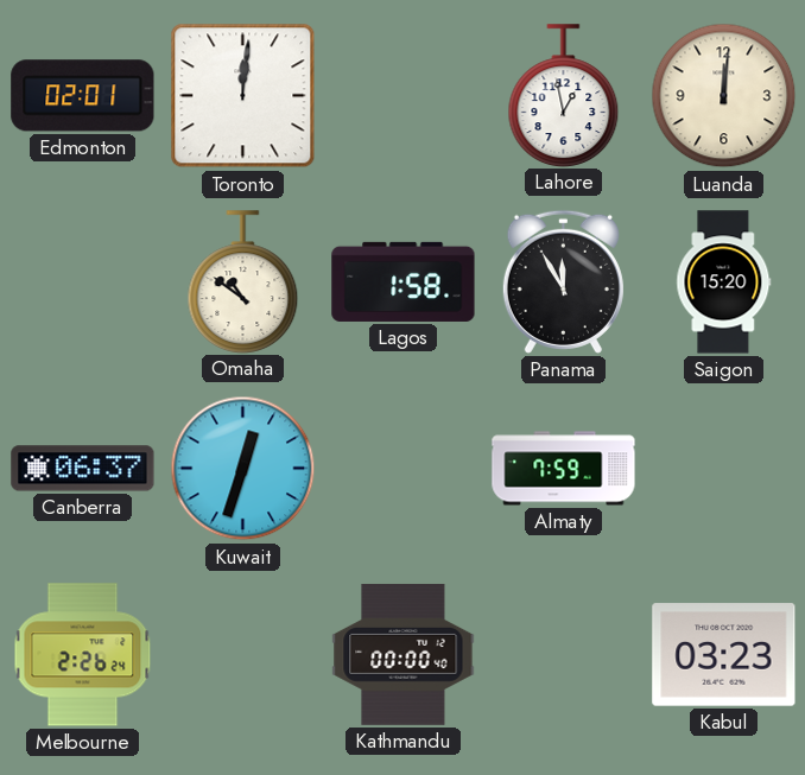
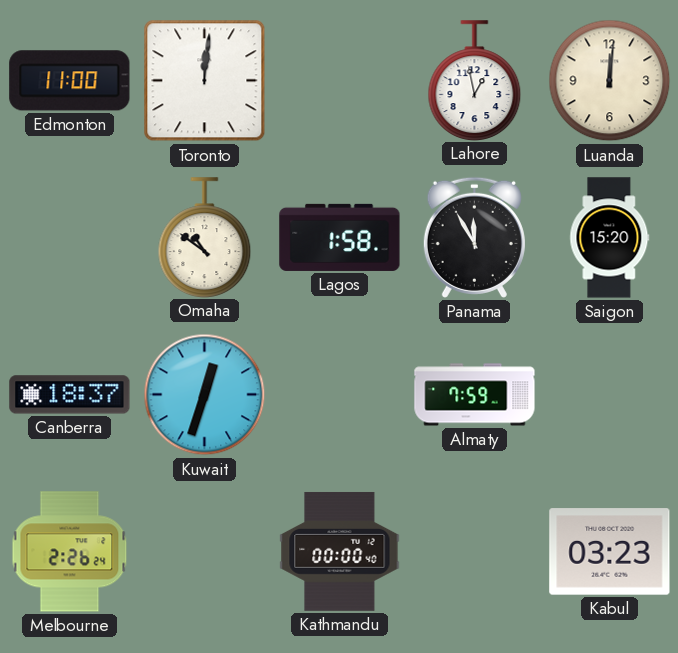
Edmonton: 02:01 -> 11:00
Canberra: 06:37 -> 18:37
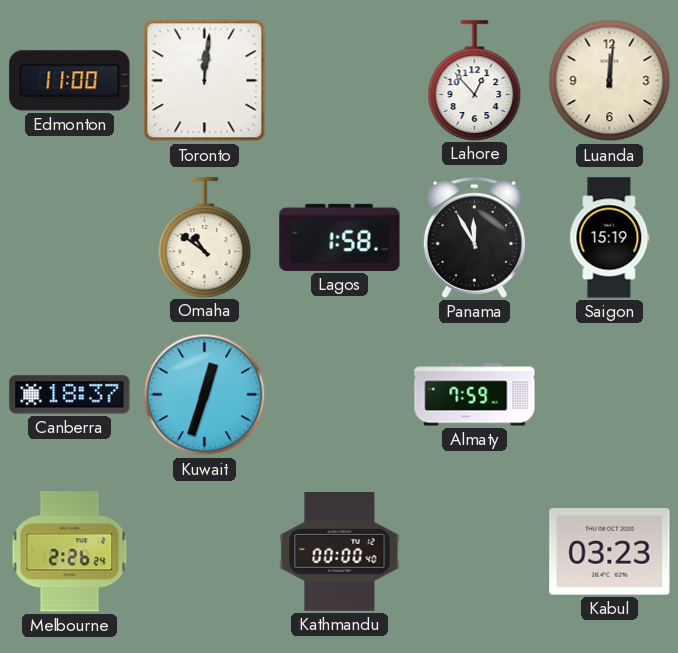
Lahore: 12:58 -> 12:53
Saigon: 15:20 -> 15:19
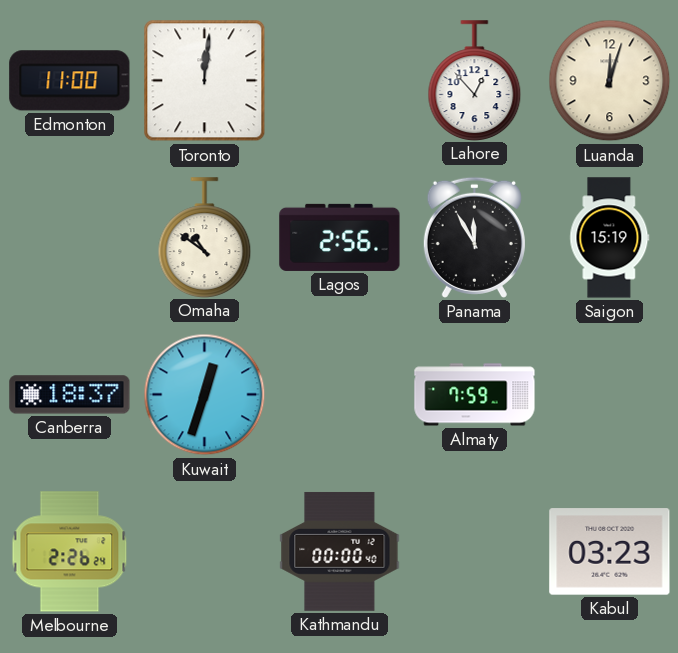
Luanda: 12:01 -> 12:03
Lagos: 1:58 -> 2:56
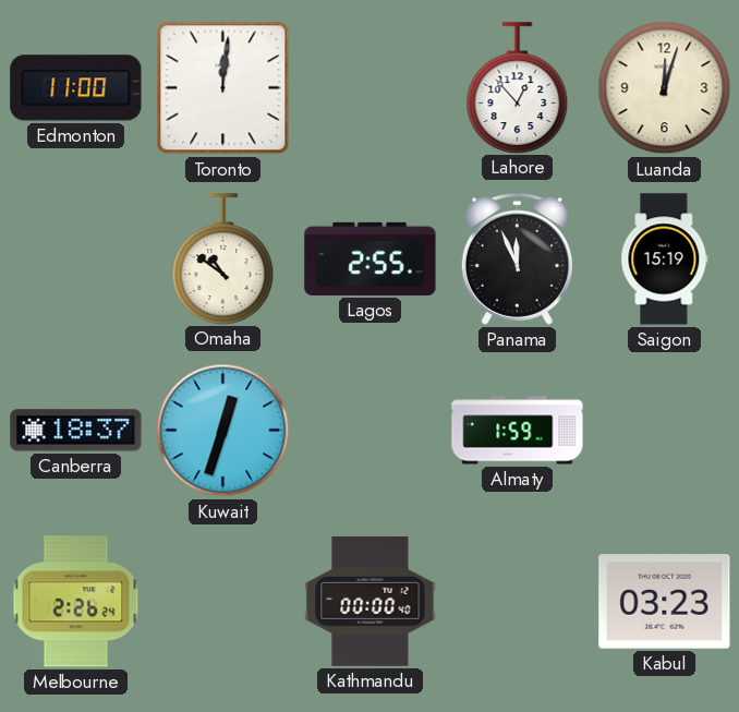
Lagos: 2:56 -> 2:55
Panama: 11:55 -> 11:56
Almaty: 7:59 -> 1:59
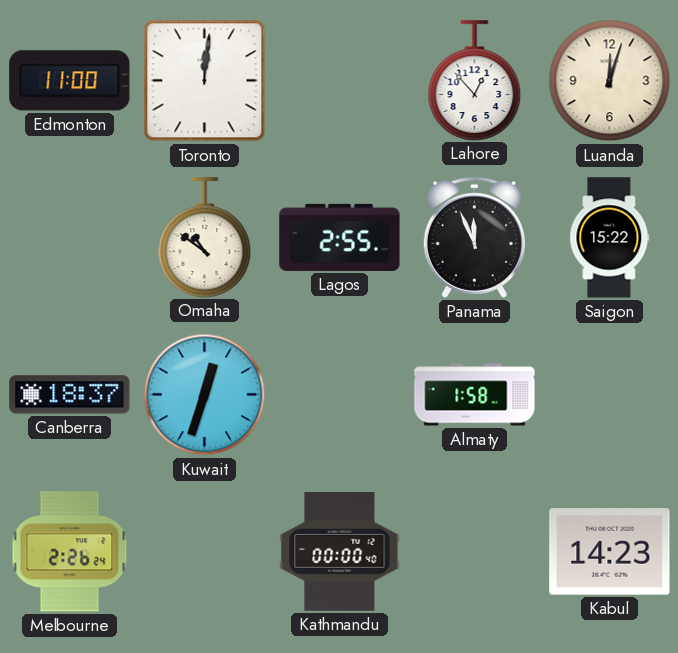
Saigon: 15:19 -> 15:22
Almaty: 1:59 -> 1:58
Kabul: 03:23 -> 14:23
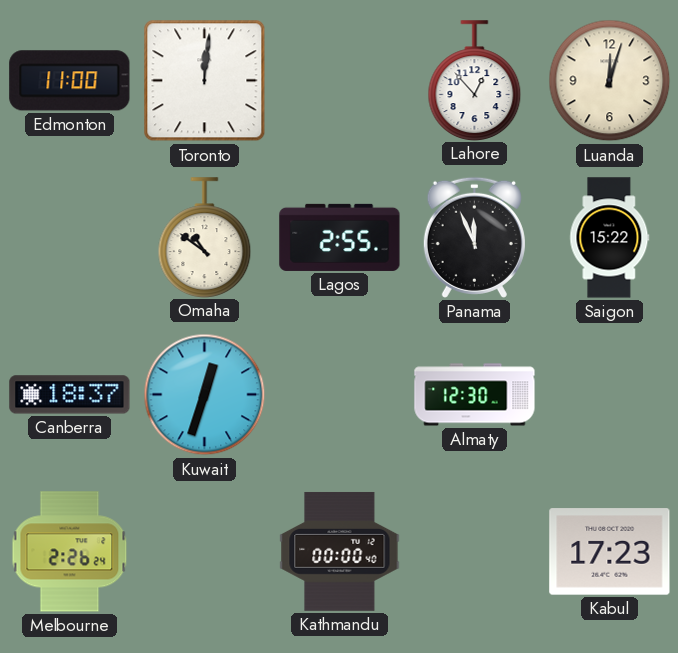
Almaty: 1:58 -> 12:30
Kabul: 14:23 -> 17:23
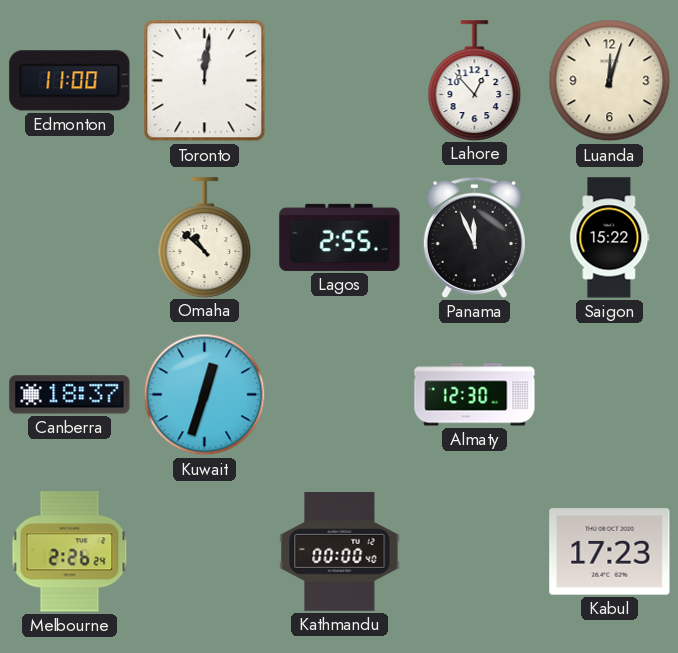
Omaha: 10:51 -> 10:52
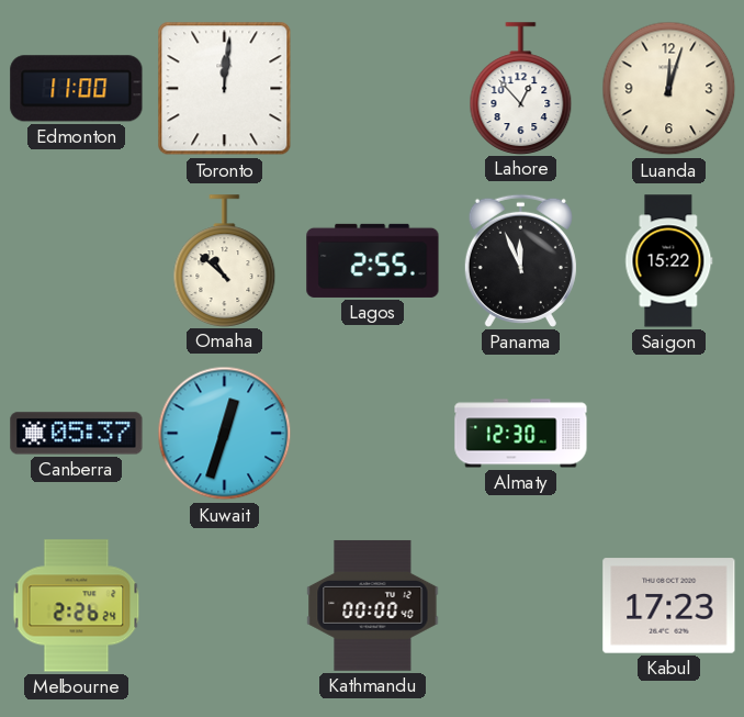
Canberra: 18:37 -> 05:37
